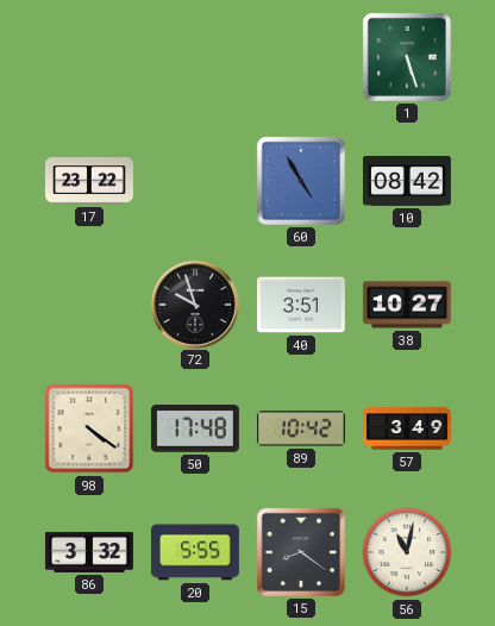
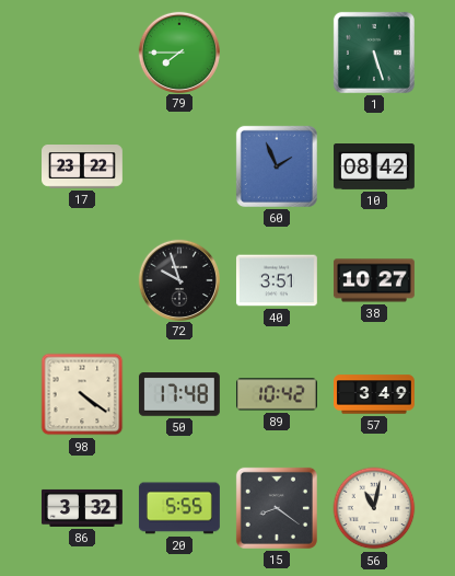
79: none -> 7:45
60: 4:55 -> 1:56
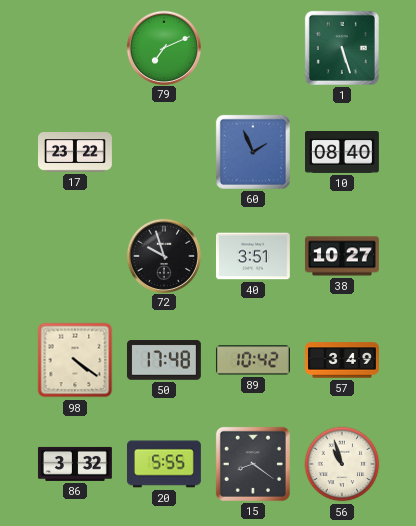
79: 7:45 -> 7:11
10: 08:42 -> 08:40
56: 11:02 -> 10:57
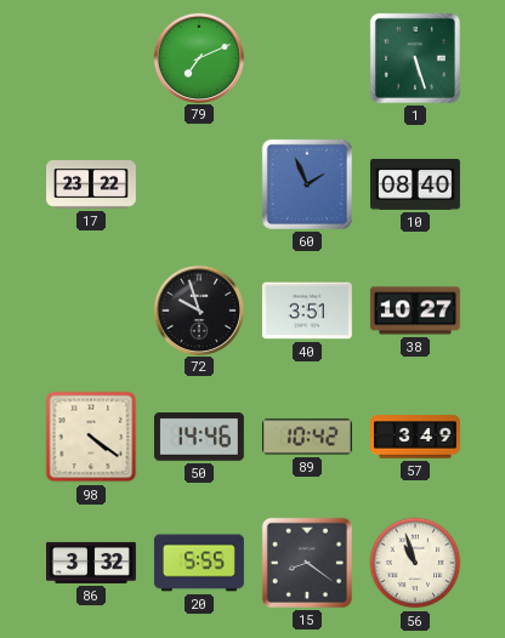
50: 17:48 -> 14:46
